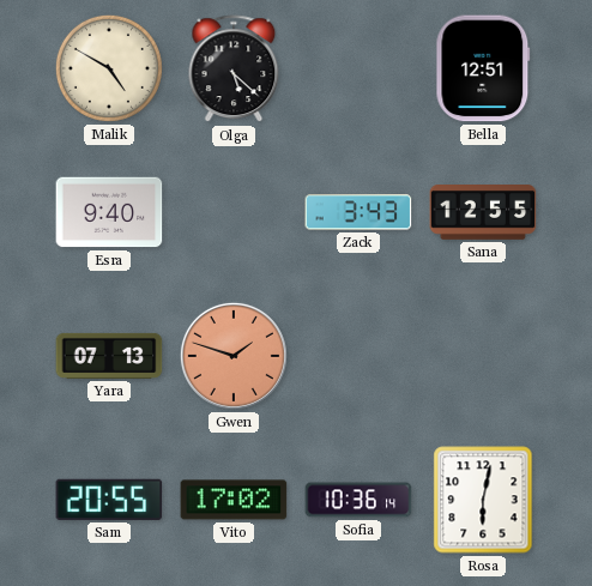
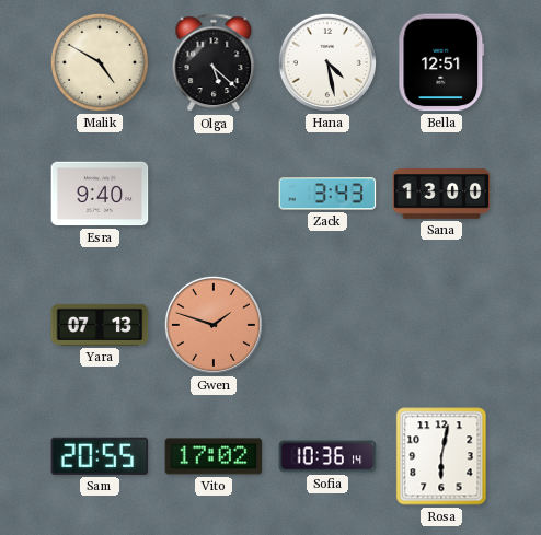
Hana: none -> 4:28
Sana: 12:55 -> 13:00
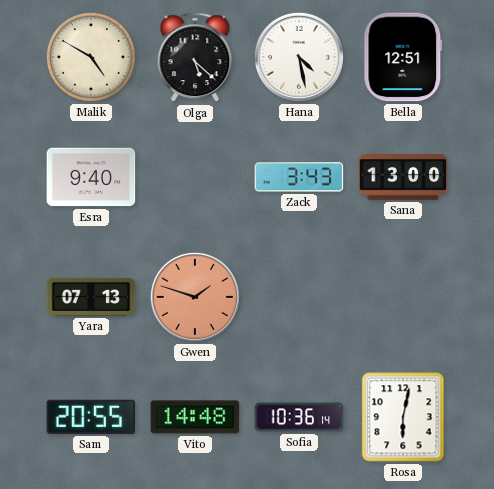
Vito: 17:02 -> 14:48
